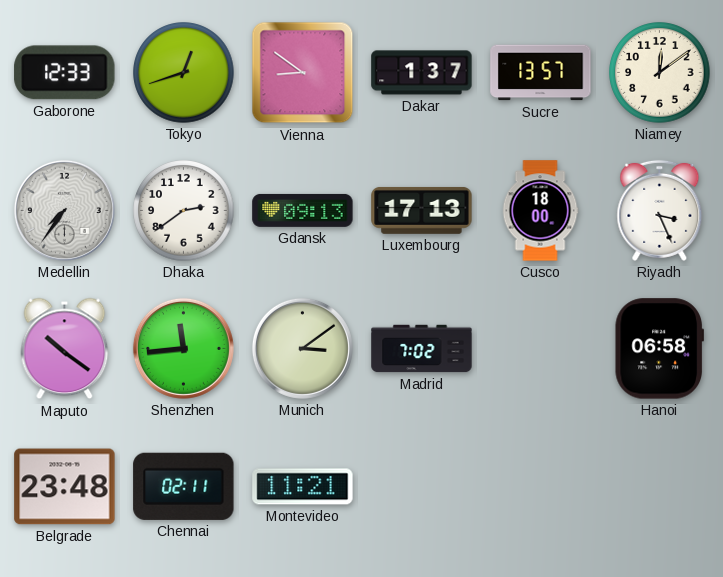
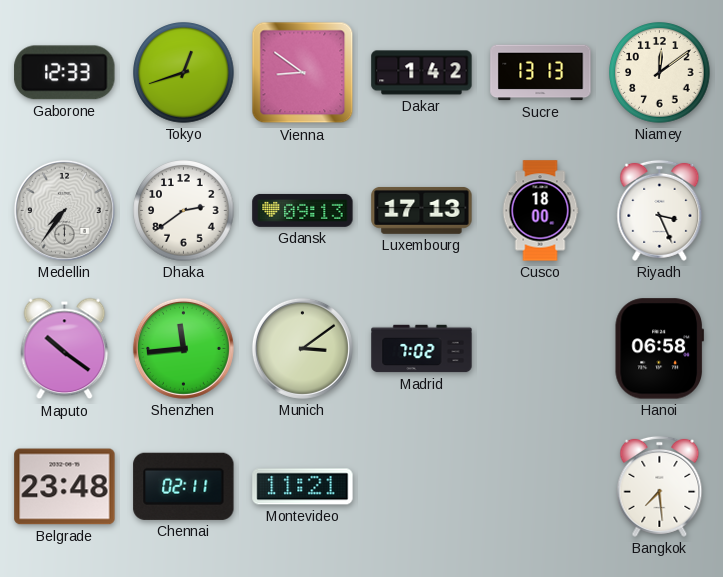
Dakar: 1:37 -> 1:42
Sucre: 13:57 -> 13:13
Bangkok: none -> 7:29
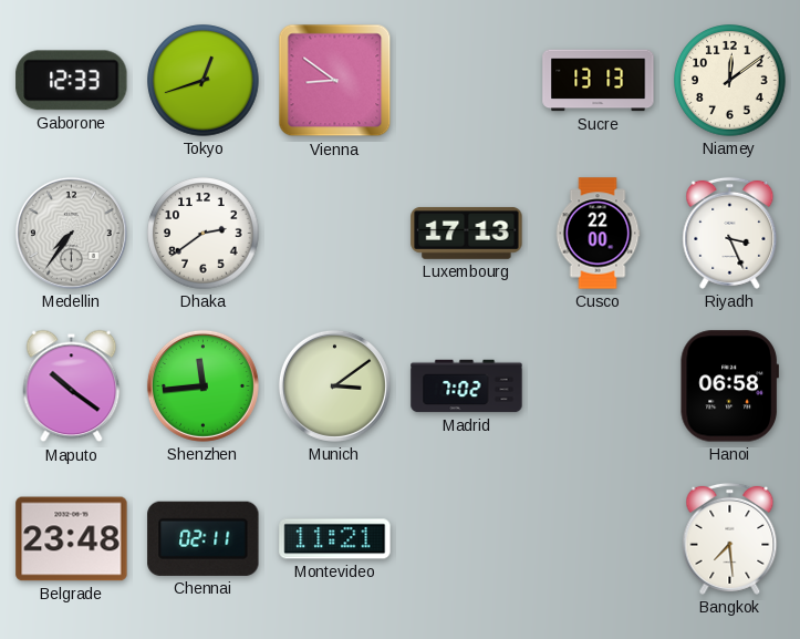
Dakar: 1:42 -> none
Gdansk: 09:13 -> none
Cusco: 18:00 -> 22:00
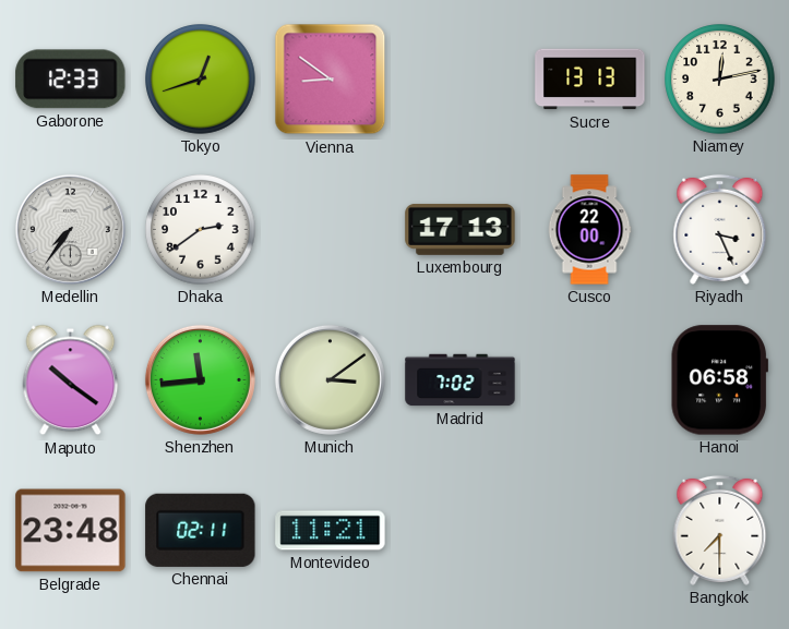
Niamey: 12:09 -> 12:13
Bangkok: 7:29 -> 7:30
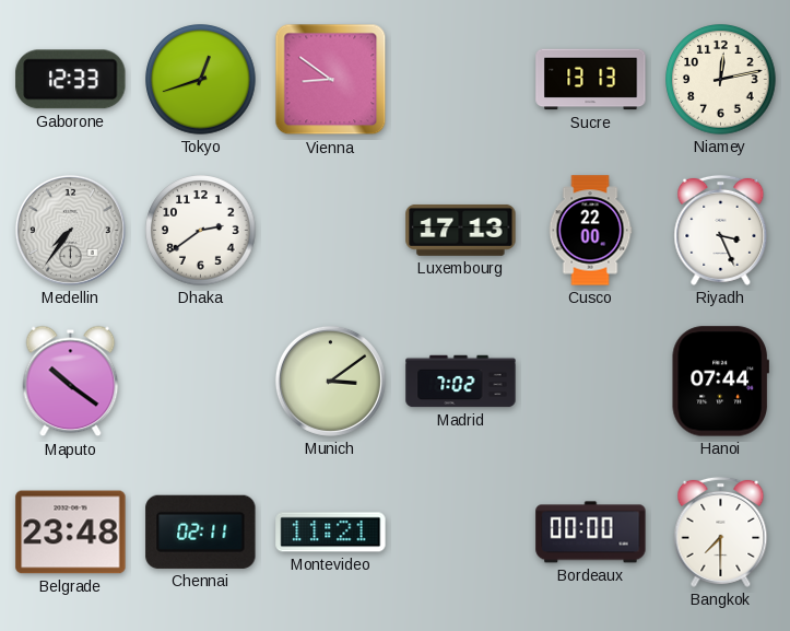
Shenzhen: 11:44 -> none
Hanoi: 06:58 -> 07:44
Bordeaux: none -> 00:00
